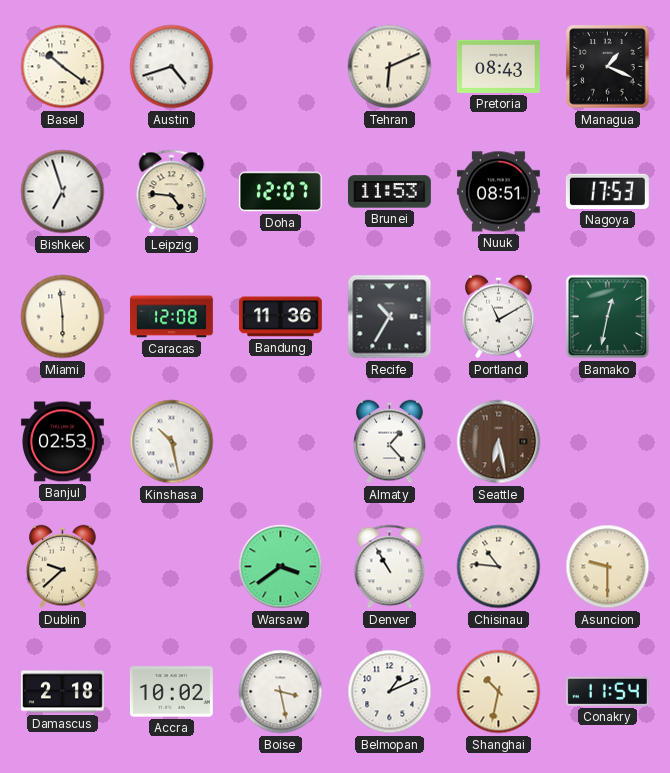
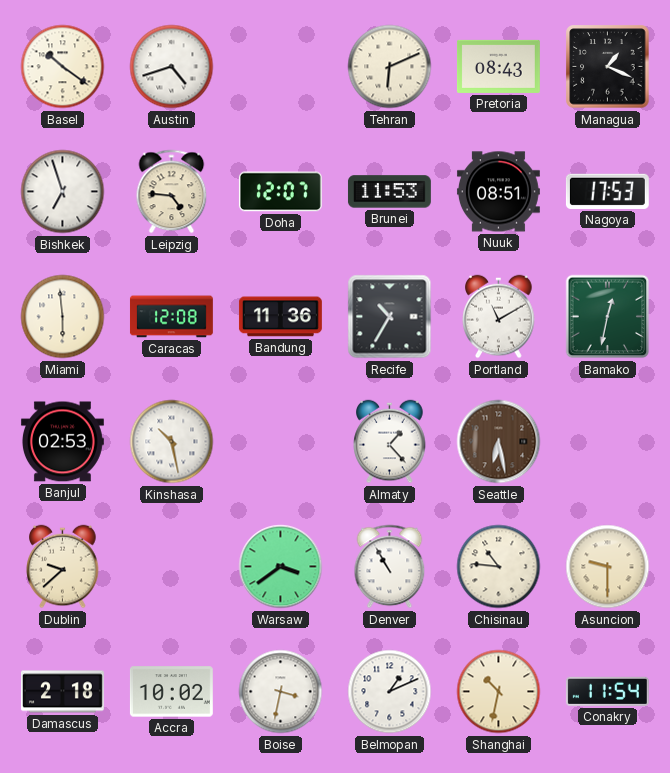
Boise: 3:28 -> 3:32
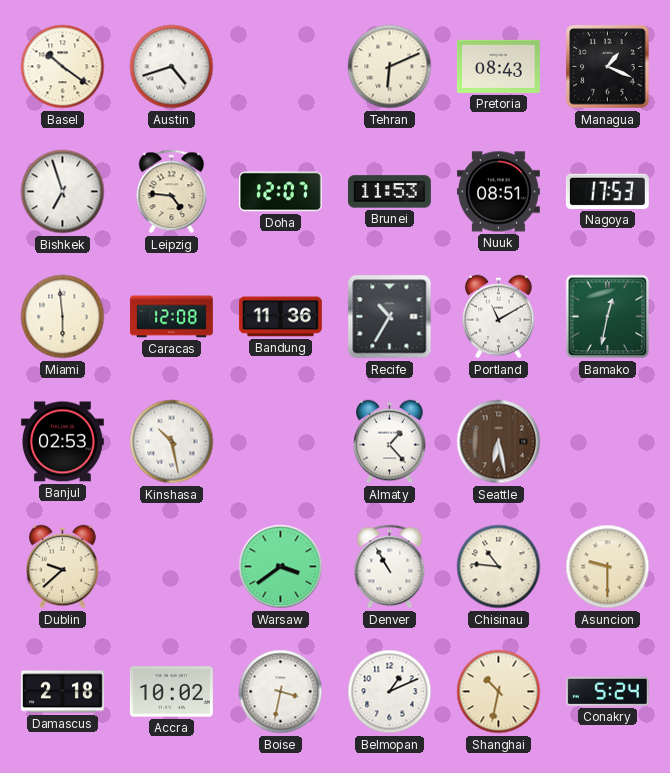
Conakry: 11:54 -> 5:24
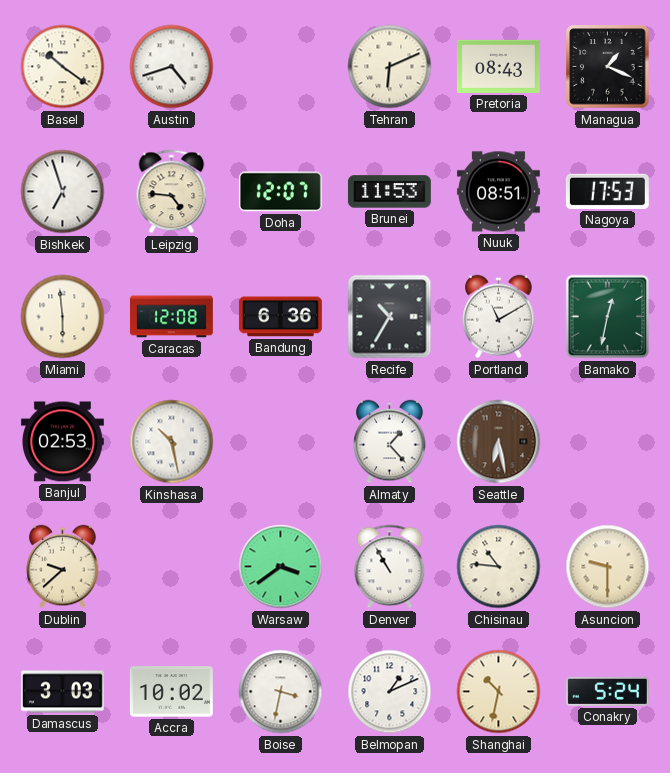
Bandung: 11:36 -> 6:36
Damascus: 2:18 -> 3:03
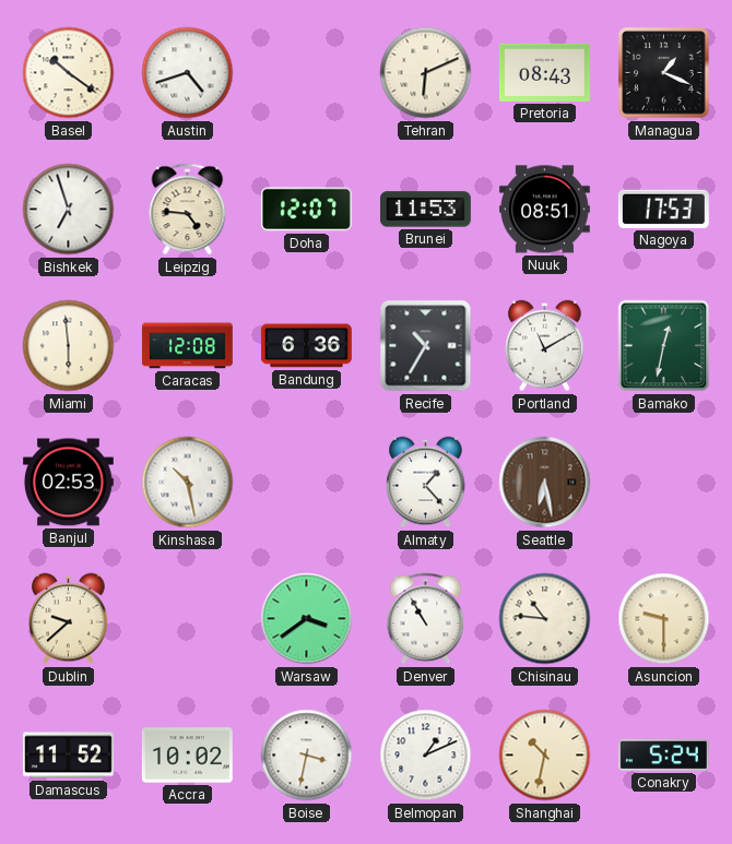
Damascus: 3:03 -> 11:52
